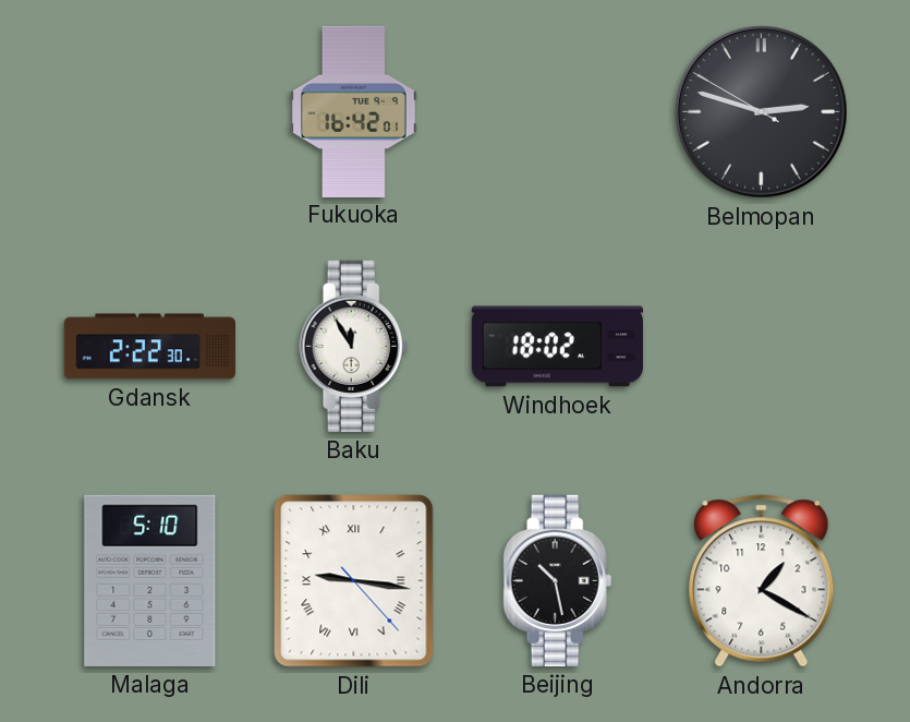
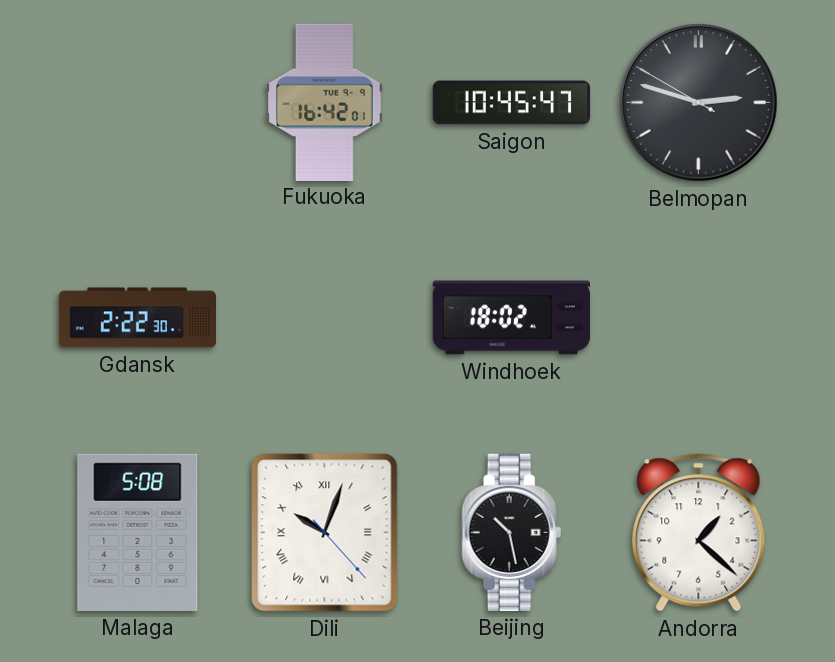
Saigon: none -> 10:45
Baku: 11:55 -> none
Malaga: 5:10 -> 5:08
Dili: 9:16 -> 10:03
Andorra: 1:20 -> 1:22
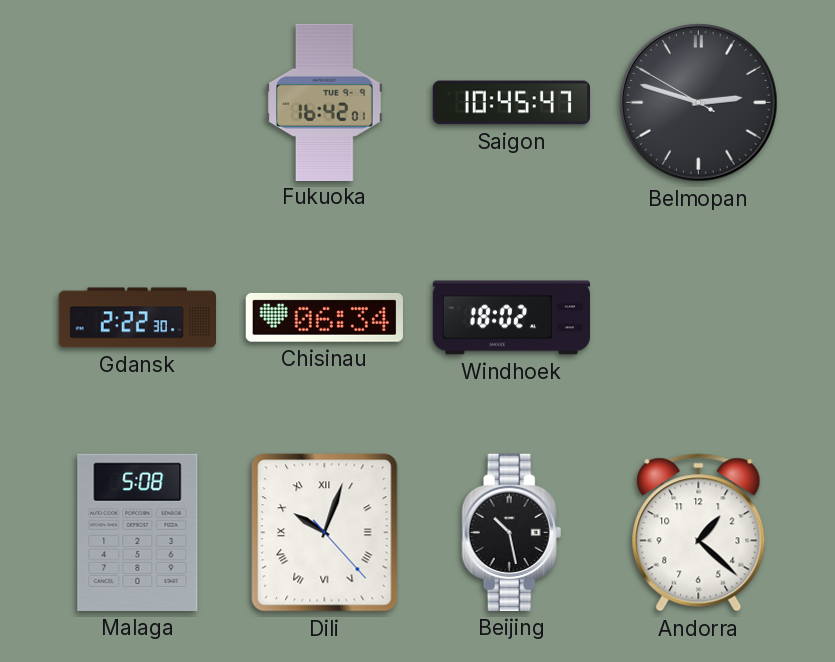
Chisinau: none -> 06:34
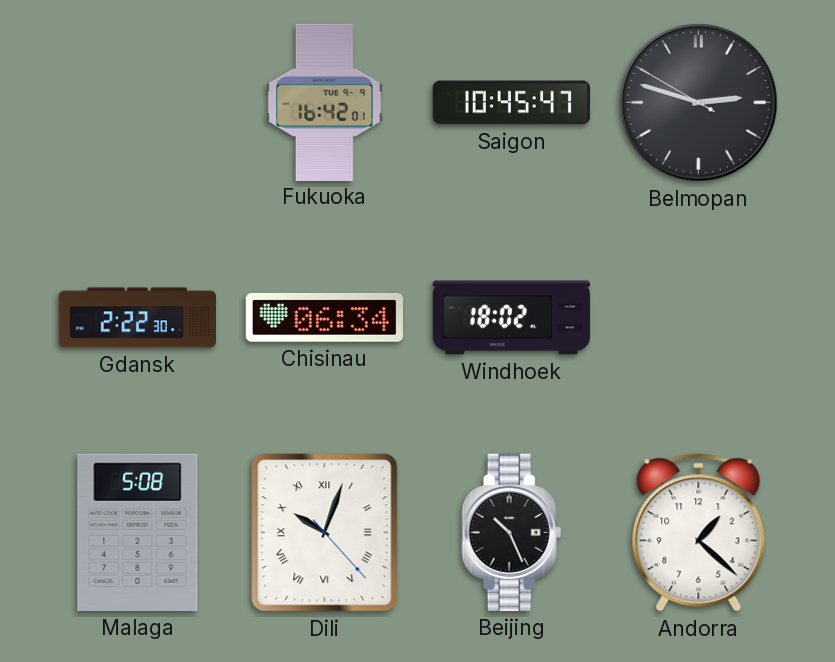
Beijing: 10:28 -> 10:26
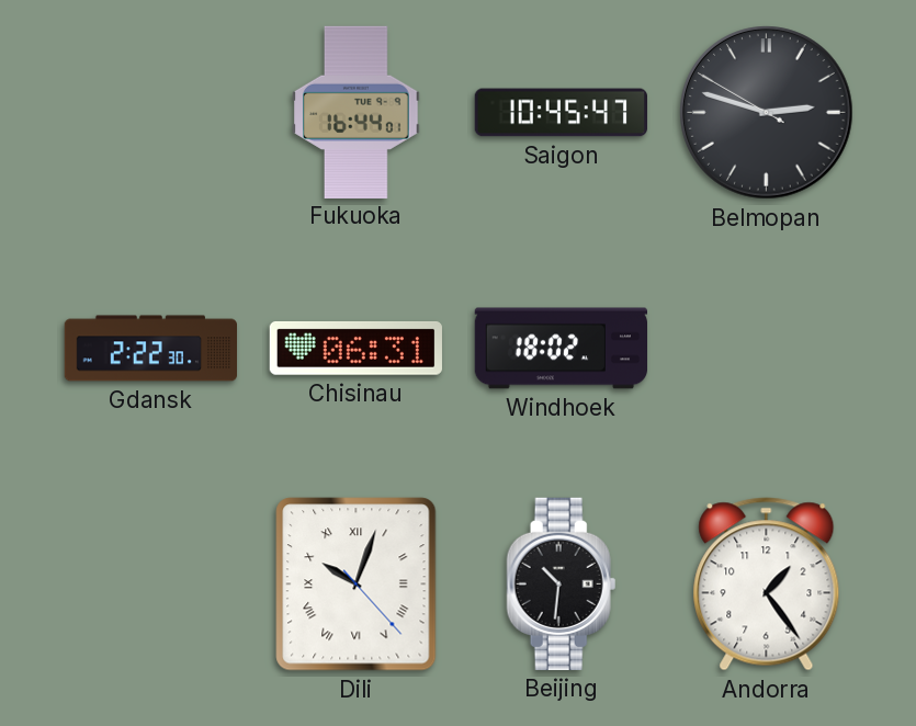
Fukuoka: 16:42 -> 16:44
Chisinau: 06:34 -> 06:31
Malaga: 5:08 -> none
Beijing: 10:26 -> 10:31
Andorra: 1:22 -> 1:24
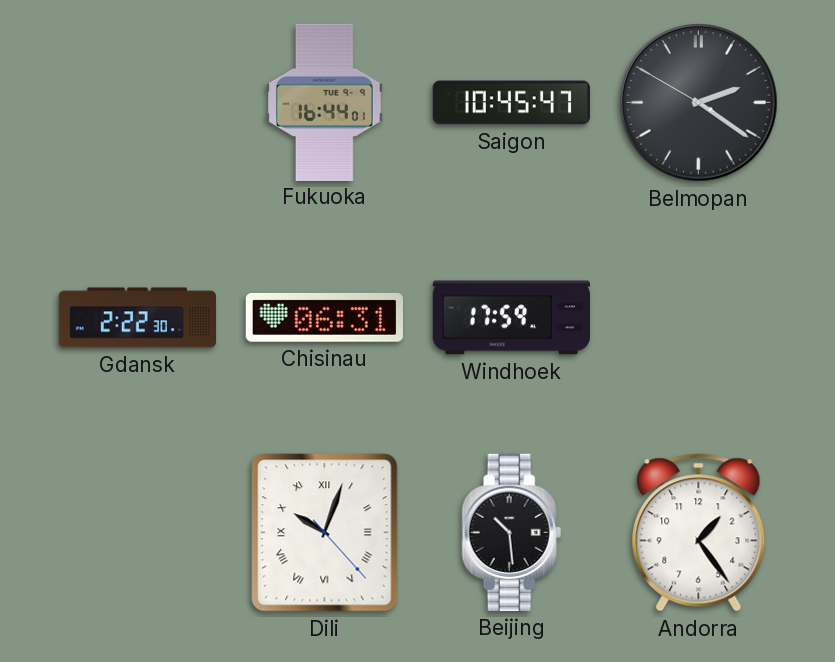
Belmopan: 2:47 -> 2:20
Windhoek: 18:02 -> 17:59
Beijing: 10:31 -> 10:29
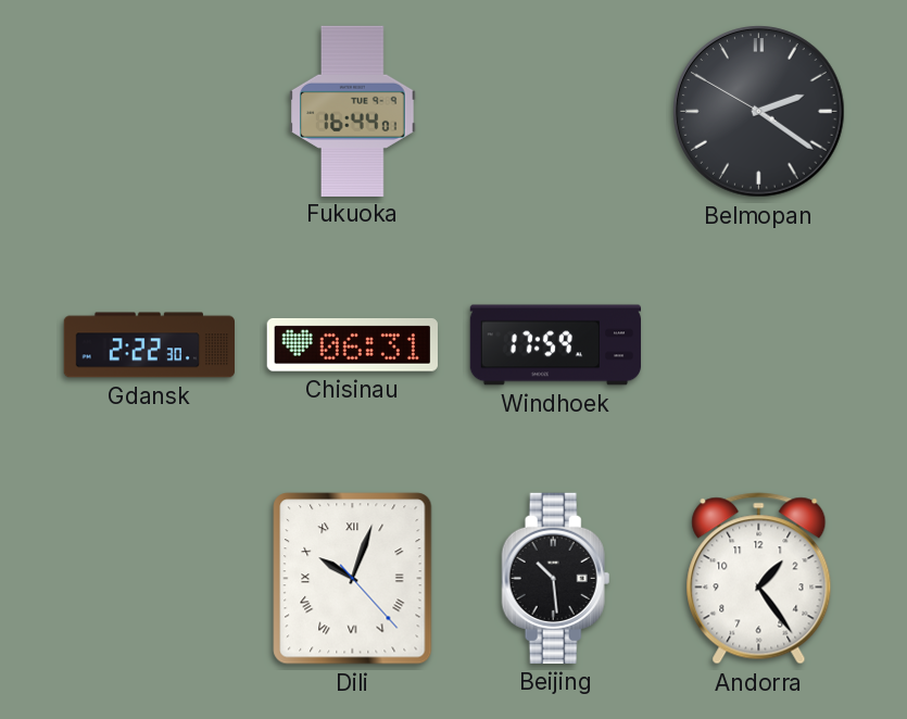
Saigon: 10:45 -> none
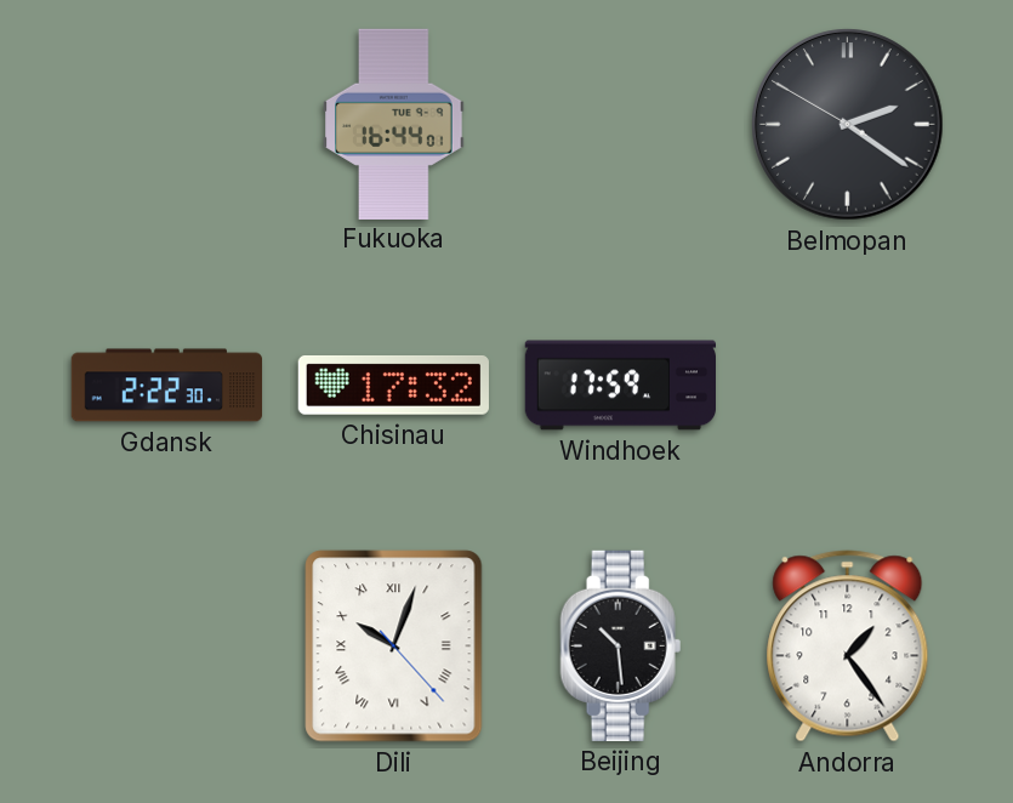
Chisinau: 06:31 -> 17:32
